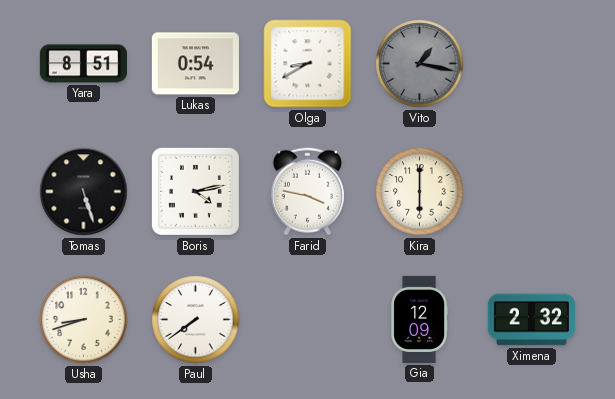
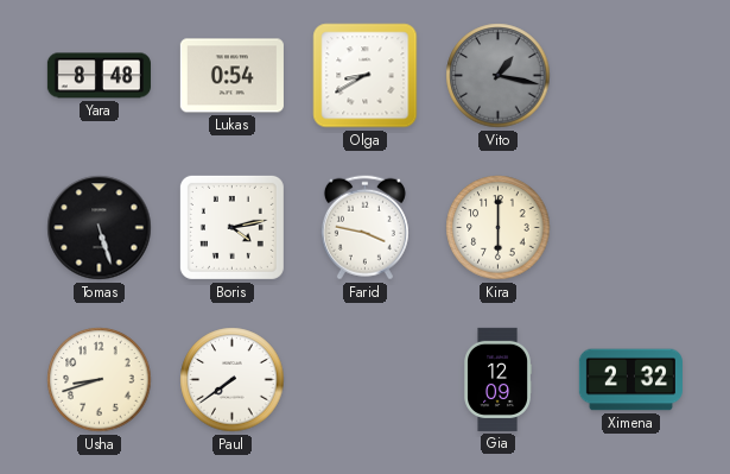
Yara: 8:51 -> 8:48
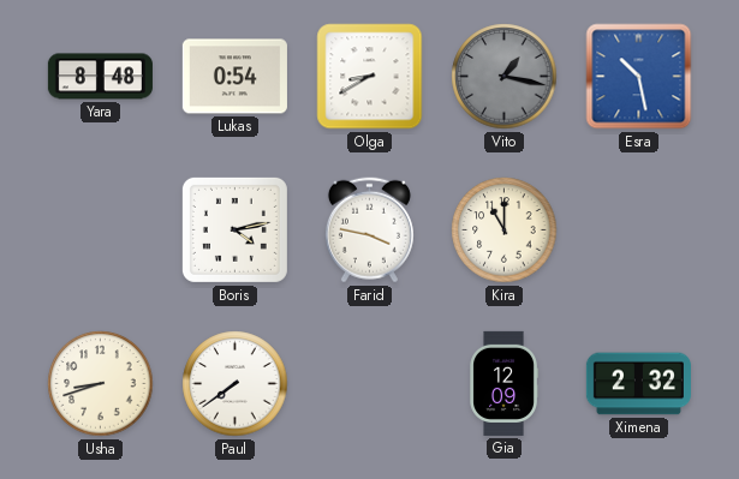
Esra: none -> 10:28
Tomas: 5:27 -> none
Kira: 6:00 -> 11:00
